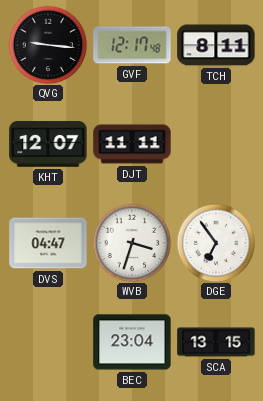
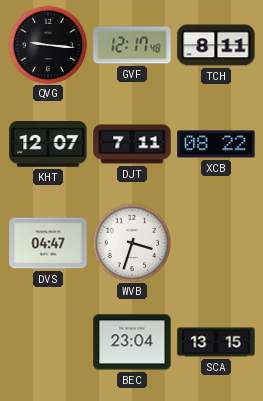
DJT: 11:11 -> 7:11
XCB: none -> 08:22
DGE: 6:54 -> none
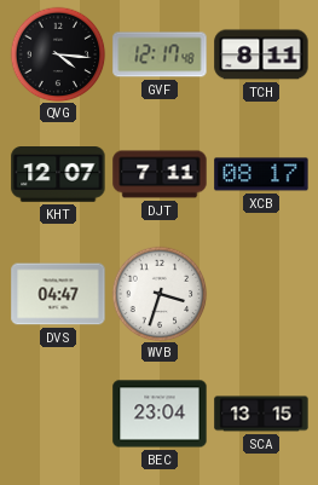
QVG: 9:16 -> 4:16
XCB: 08:22 -> 08:17
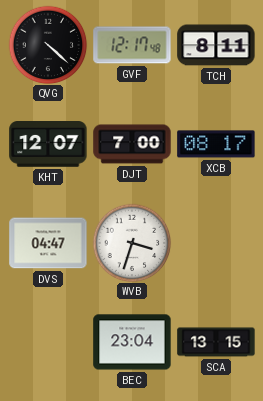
QVG: 4:16 -> 4:22
DJT: 7:11 -> 7:00
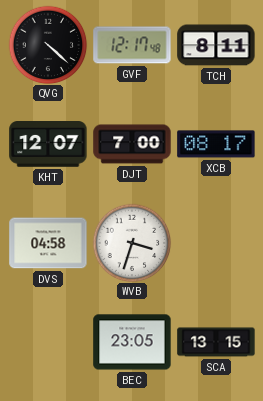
DVS: 04:47 -> 04:58
BEC: 23:04 -> 23:05
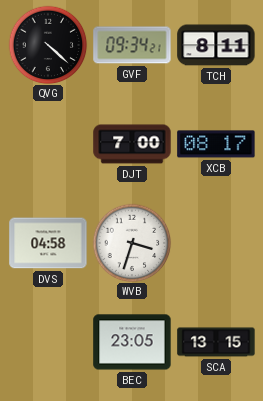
GVF: 12:17 -> 09:34
KHT: 12:07 -> none
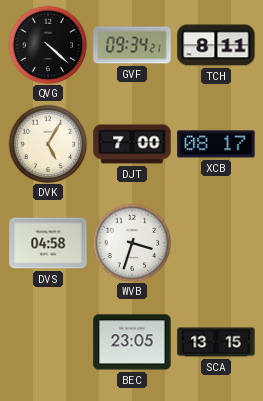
DVK: none -> 5:05
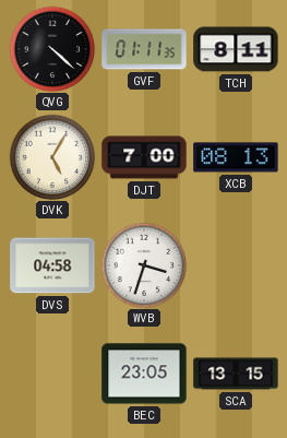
GVF: 09:34 -> 01:11
XCB: 08:17 -> 08:13
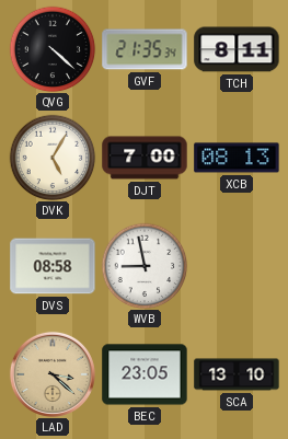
GVF: 01:11 -> 21:35
DVS: 04:58 -> 08:58
WVB: 3:33 -> 8:58
LAD: none -> 3:22
SCA: 13:15 -> 13:10
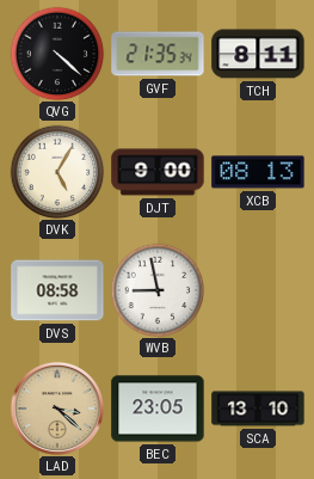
DJT: 7:00 -> 9:00
